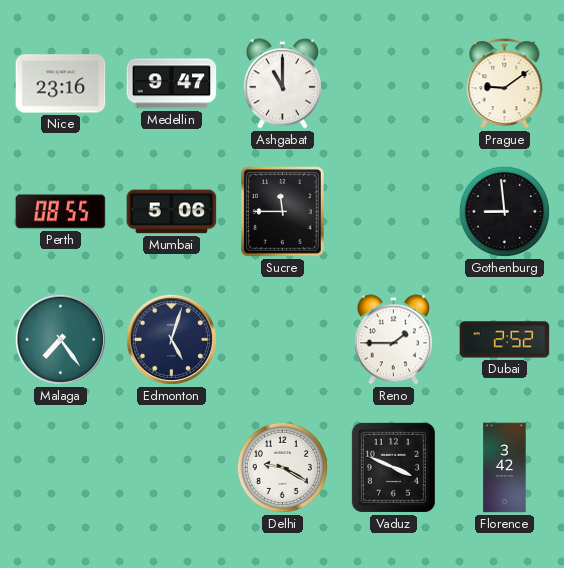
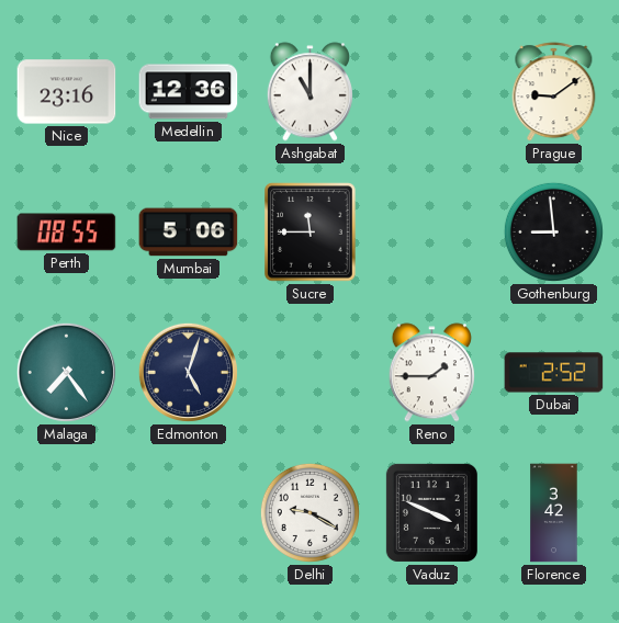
Medellin: 9:47 -> 12:36
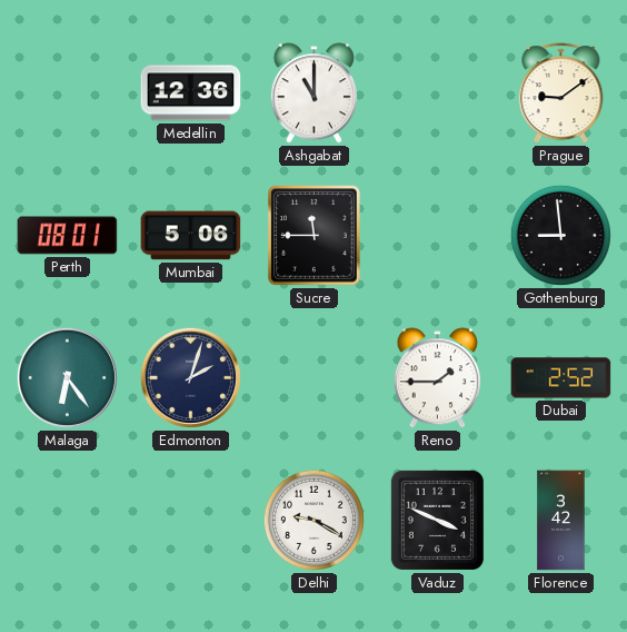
Nice: 23:16 -> none
Perth: 08:55 -> 08:01
Malaga: 7:24 -> 6:24
Edmonton: 5:03 -> 2:03
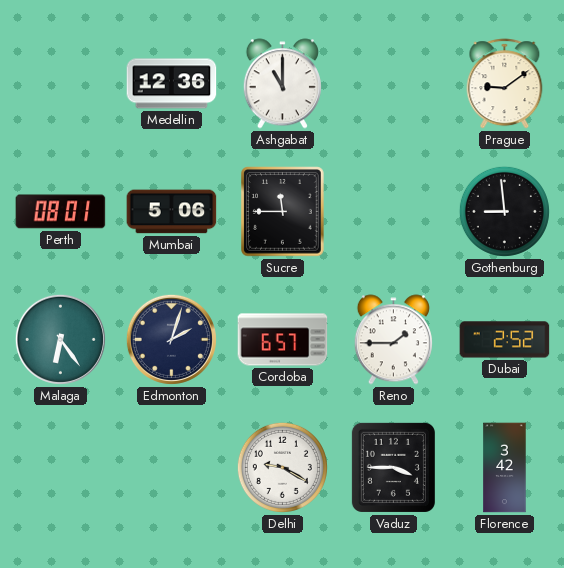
Cordoba: none -> 6:57
Vaduz: 3:49 -> 3:45
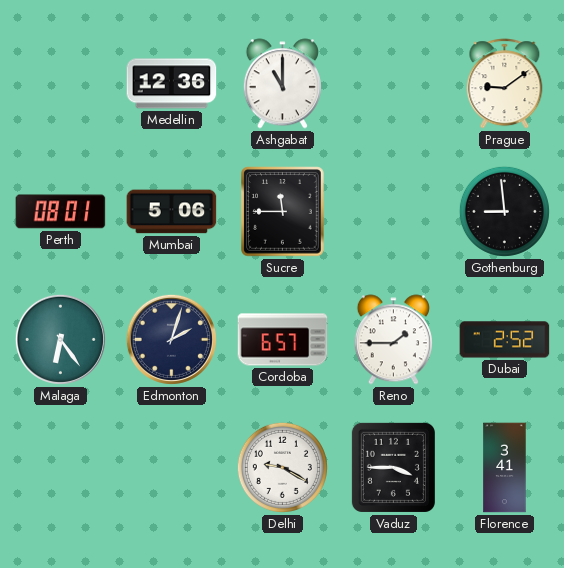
Florence: 3:42 -> 3:41
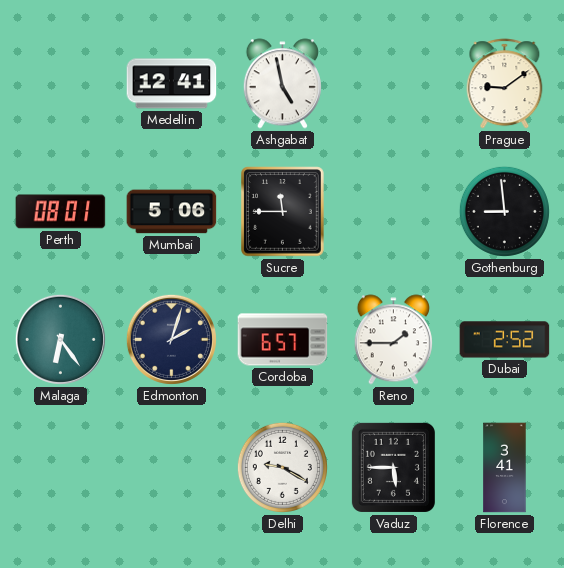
Medellin: 12:36 -> 12:41
Ashgabat: 11:00 -> 4:58
Vaduz: 3:45 -> 5:45
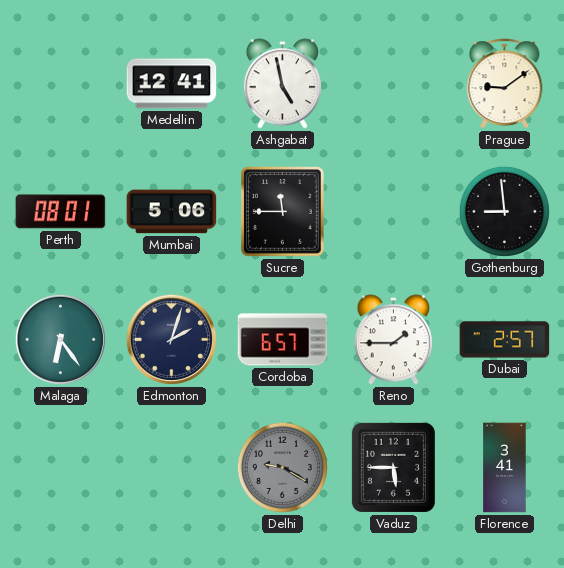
Dubai: 2:52 -> 2:57
Delhi dial: white -> grey
